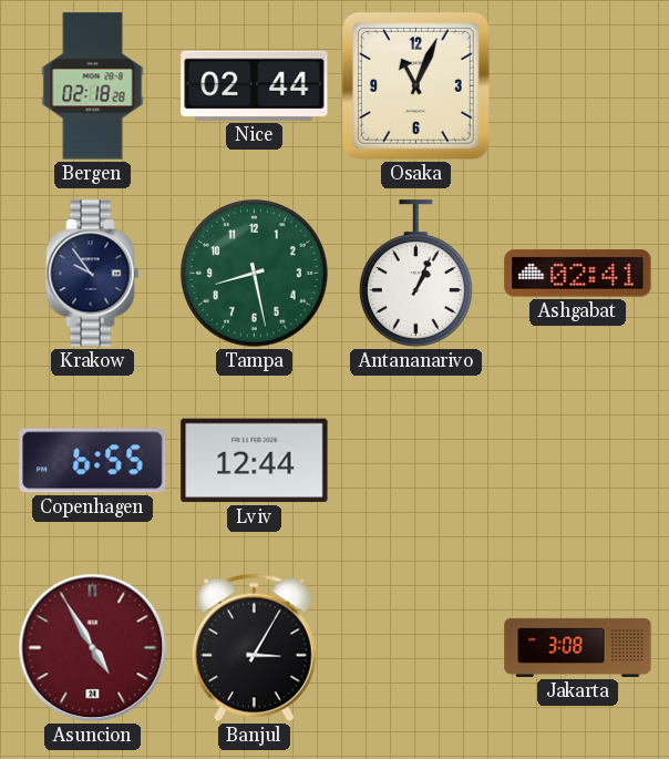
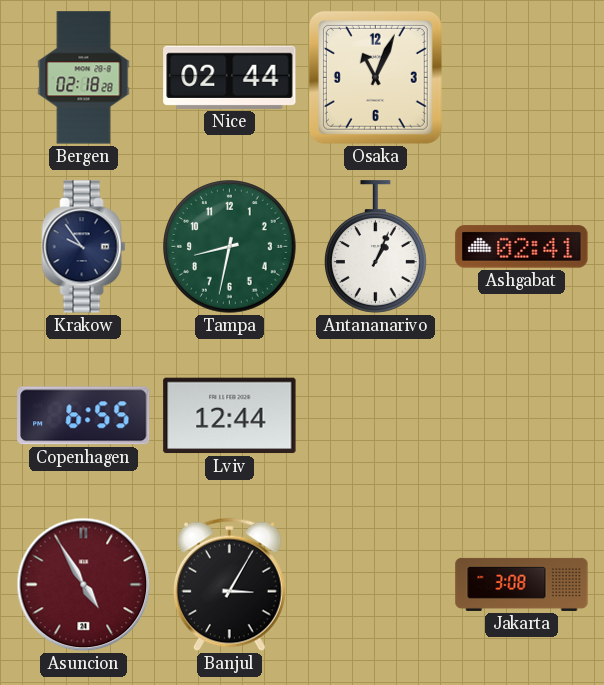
Tampa: 8:28 -> 8:32
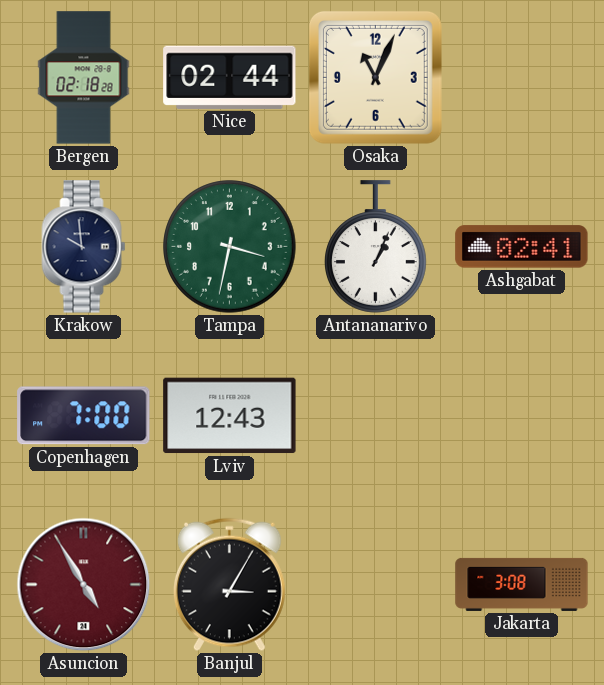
Krakow: 9:54 -> 9:59
Tampa: 8:32 -> 3:32
Copenhagen: 6:55 -> 7:00
Lviv: 12:44 -> 12:43
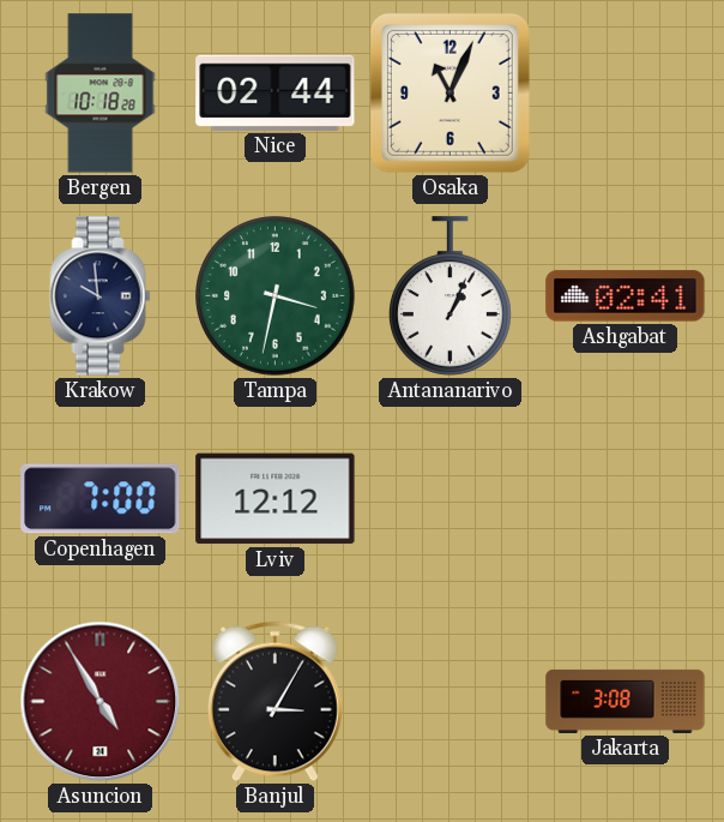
Bergen: 02:18 -> 10:18
Lviv: 12:43 -> 12:12
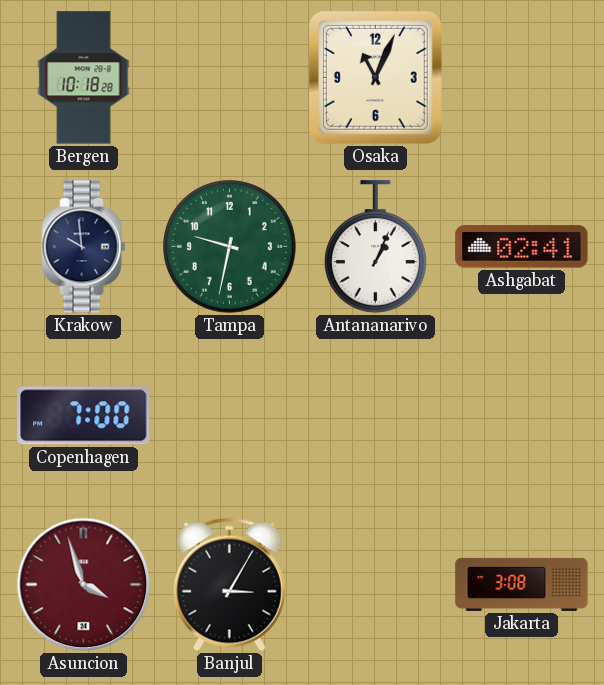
Nice: 02:44 -> none
Tampa: 3:32 -> 9:32
Lviv: 12:12 -> none
Asuncion: 4:55 -> 3:57
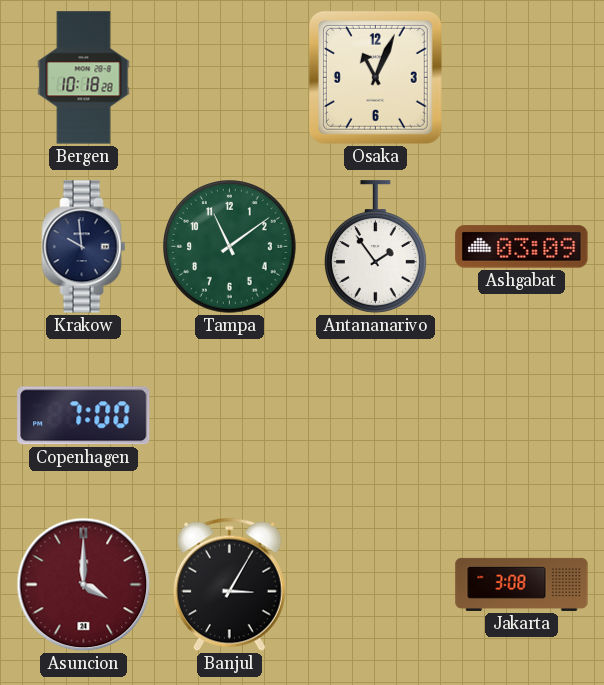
Tampa: 9:32 -> 11:09
Antananarivo: 1:04 -> 1:54
Ashgabat: 02:41 -> 03:09
Asuncion: 3:57 -> 4:00
